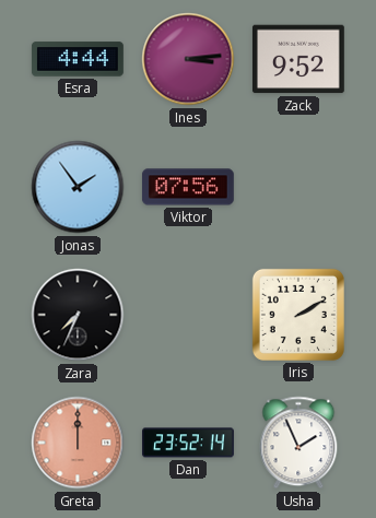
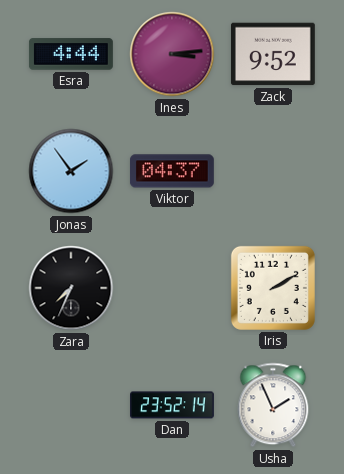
Viktor: 07:56 -> 04:37
Greta: 12:00 -> none
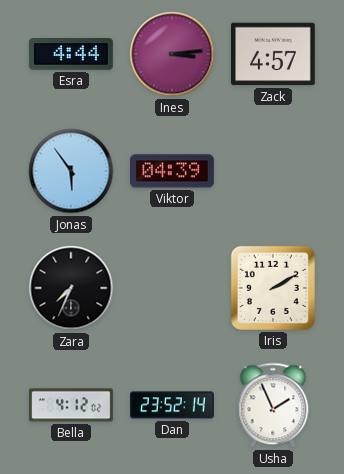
Zack: 9:52 -> 4:57
Jonas: 1:54 -> 5:54
Viktor: 04:37 -> 04:39
Bella: none -> 4:12
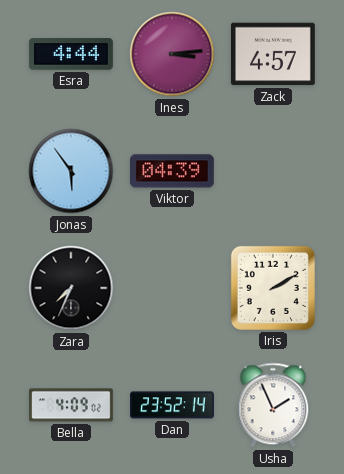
Bella: 4:12 -> 4:09
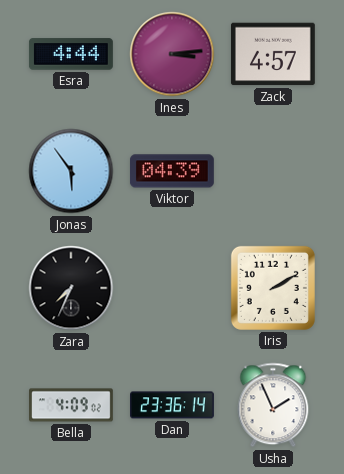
Dan: 23:52 -> 23:36
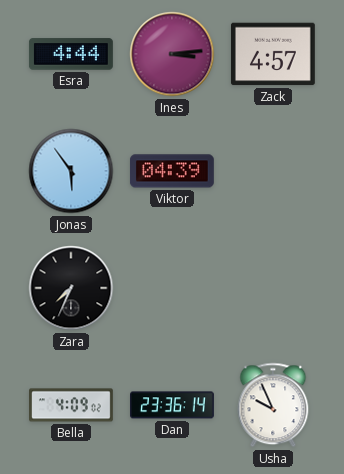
Iris: 2:10 -> none
Usha: 1:56 -> 9:56
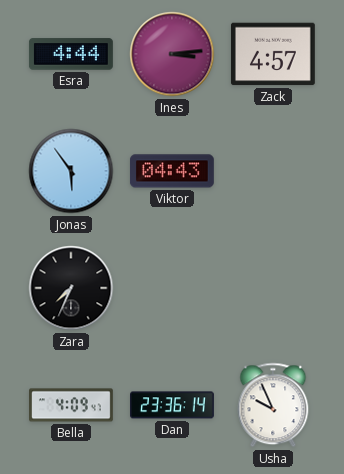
Viktor: 04:39 -> 04:43
Bella: 4:09:02 -> 4:09:47
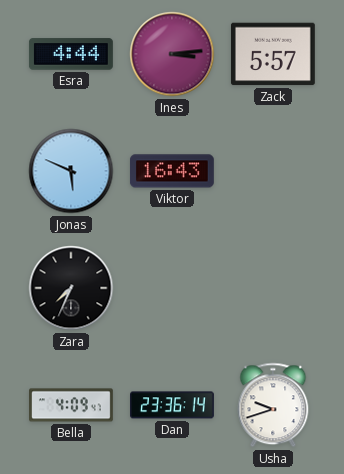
Zack: 4:57 -> 5:57
Jonas: 5:54 -> 5:49
Viktor: 04:43 -> 16:43
Usha: 9:56 -> 9:42
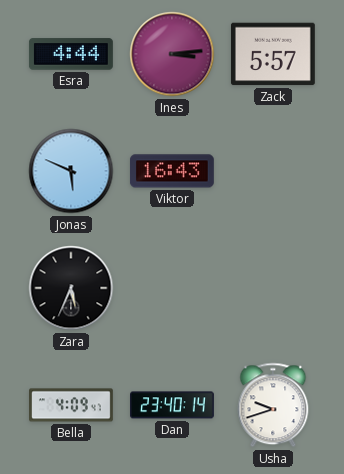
Zara: 7:34 -> 5:34
Dan: 23:36 -> 23:40
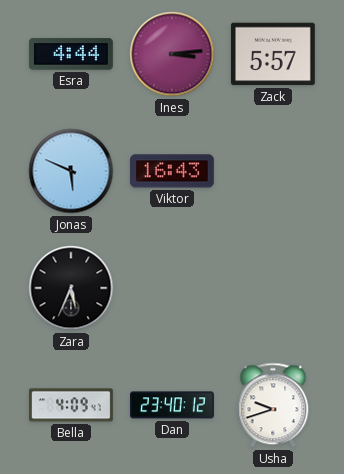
Dan: 23:40:14 -> 23:40:12
